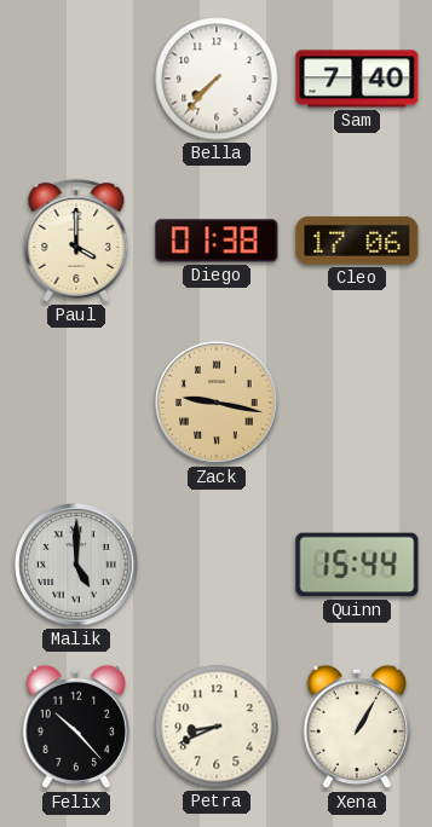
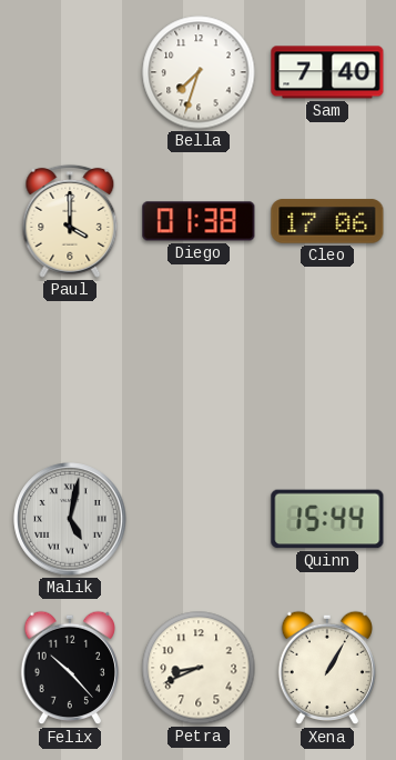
Bella: 7:37 -> 7:33
Zack: 9:17 -> none
Malik: 5:00 -> 5:02
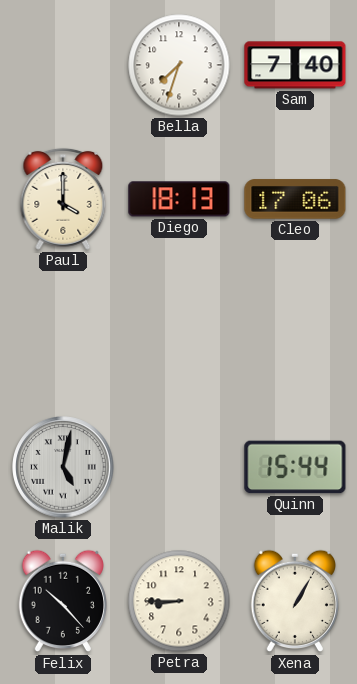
Diego: 01:38 -> 18:13
Petra: 8:41 -> 8:45
